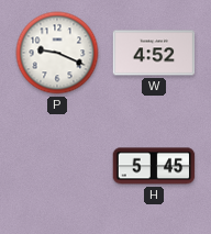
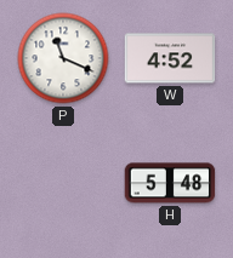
P: 9:19 -> 11:19
H: 5:45 -> 5:48
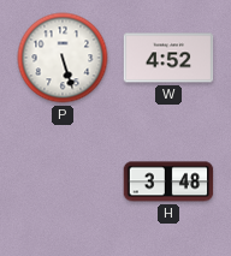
P: 11:19 -> 5:27
H: 5:48 -> 3:48
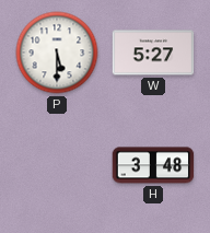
P: 5:27 -> 5:30
W: 4:52 -> 5:27
